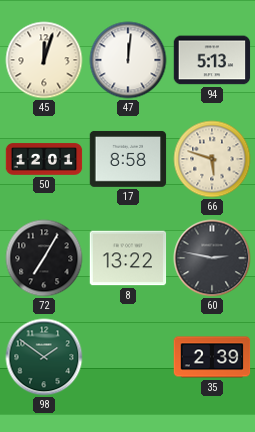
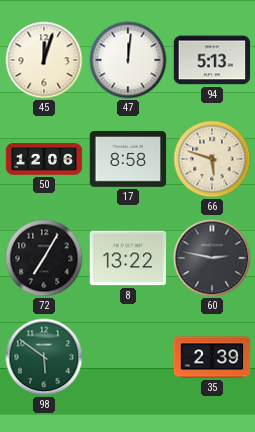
50: 12:01 -> 12:06
98: 1:51 -> 5:51
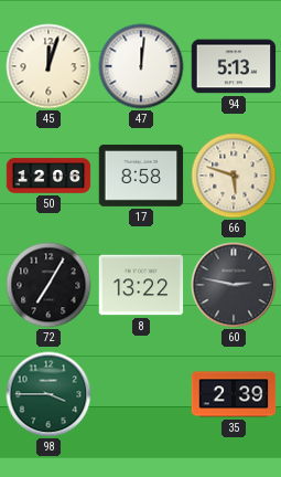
98: 5:51 -> 3:45
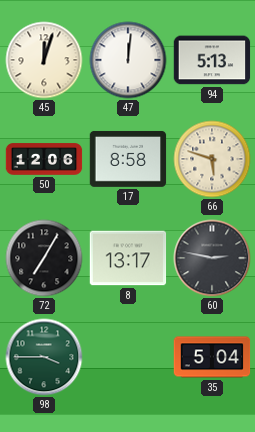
8: 13:22 -> 13:17
35: 2:39 -> 5:04
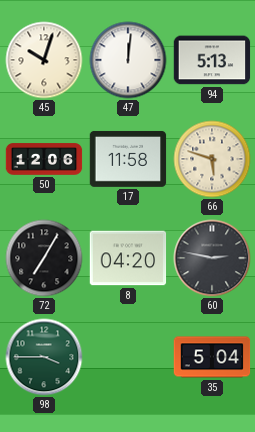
45: 12:03 -> 10:03
17: 8:58 -> 11:58
8: 13:17 -> 04:20
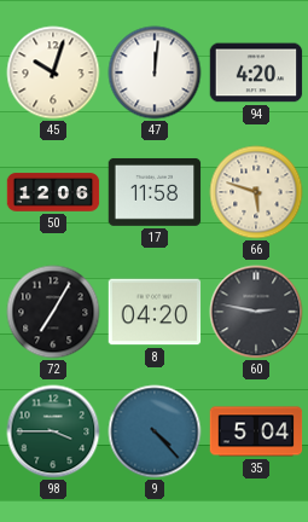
94: 5:13 -> 4:20
9: none -> 4:23
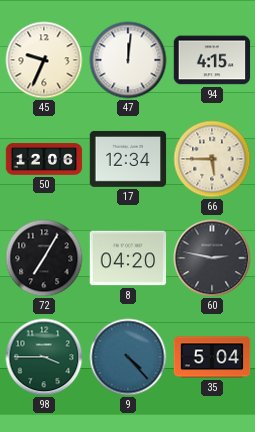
45: 10:03 -> 9:34
94: 4:20 -> 4:15
17: 11:58 -> 12:34
66: 5:48 -> 5:45
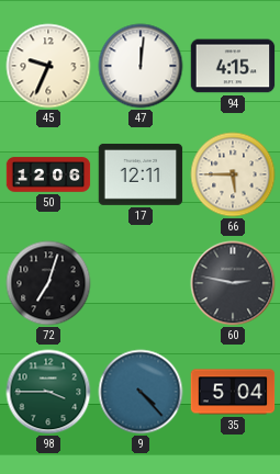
17: 12:34 -> 12:11
72: 7:05 -> 7:03
8: 04:20 -> none
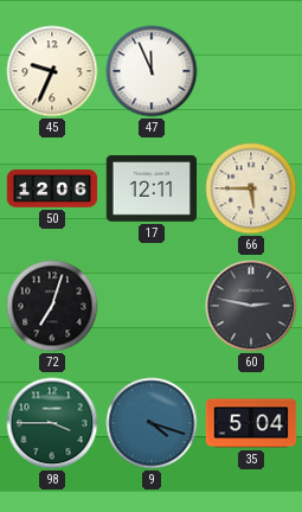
47: 12:01 -> 11:56
94: 4:15 -> none
9: 4:23 -> 4:18
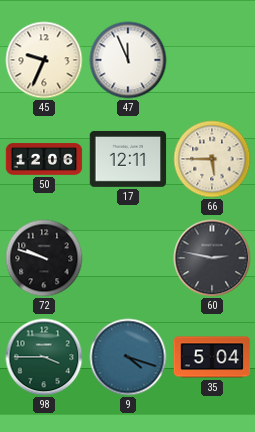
72: 7:03 -> 9:48
